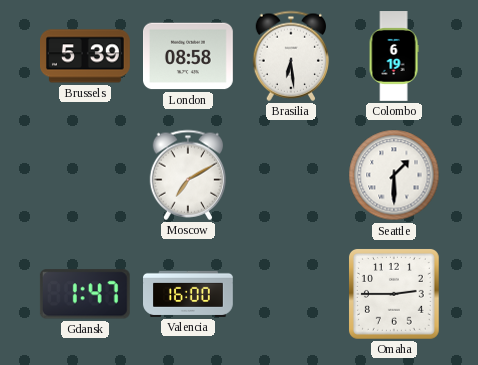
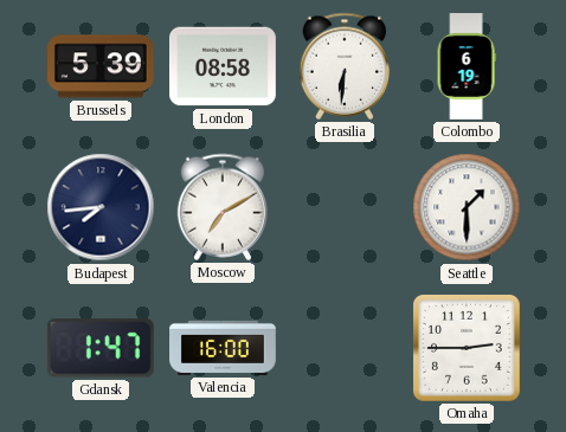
Brasilia: 6:29 -> 6:31
Budapest: none -> 7:44
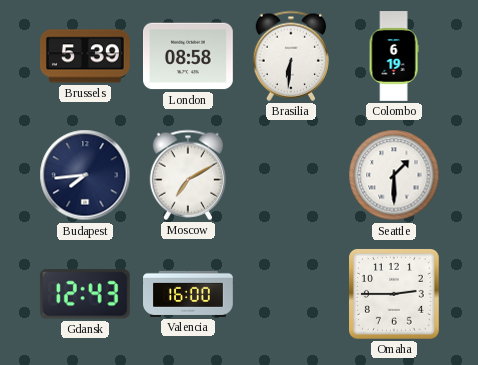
Gdansk: 1:47 -> 12:43
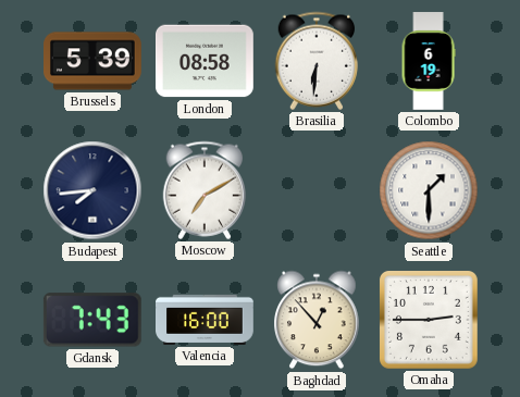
Gdansk: 12:43 -> 7:43
Baghdad: none -> 12:53
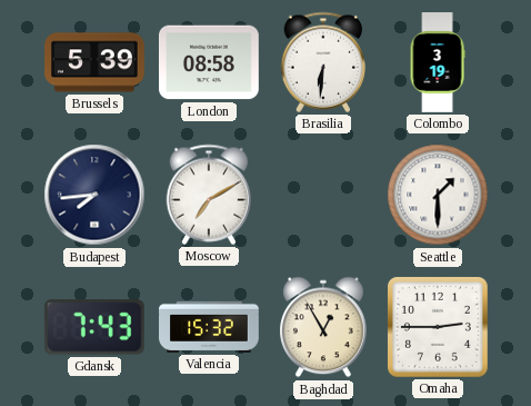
Colombo: 6:19 -> 3:19
Valencia: 16:00 -> 15:32
Baghdad: 12:53 -> 12:55
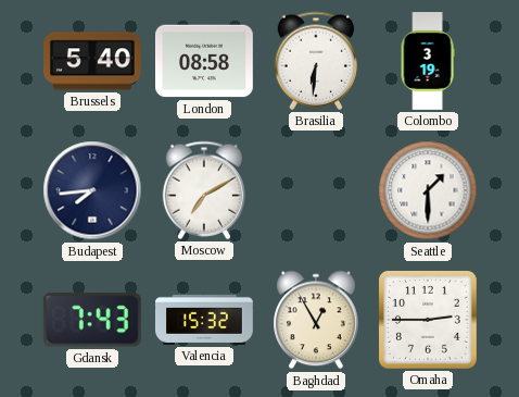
Brussels: 5:39 -> 5:40
